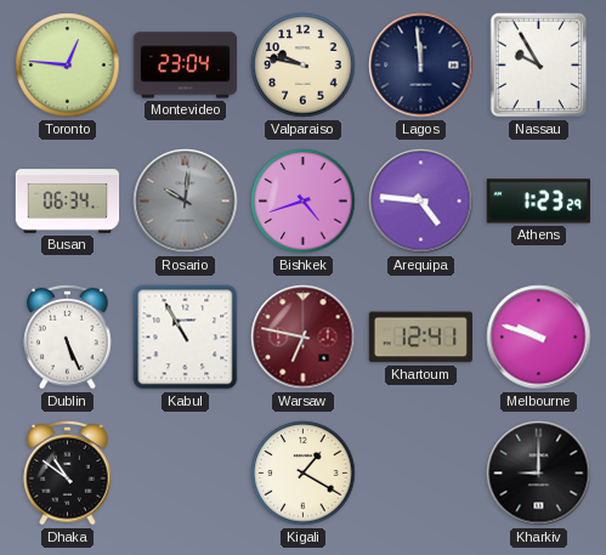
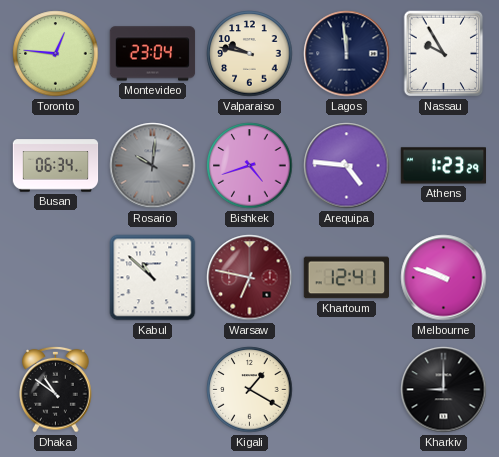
Dublin: 5:26 -> none
Kabul: 10:55 -> 10:52
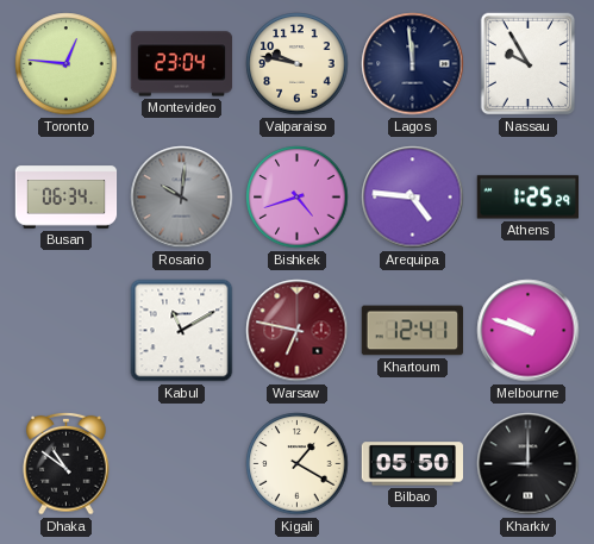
Athens: 1:23 -> 1:25
Kabul: 10:52 -> 11:10
Bilbao: none -> 05:50
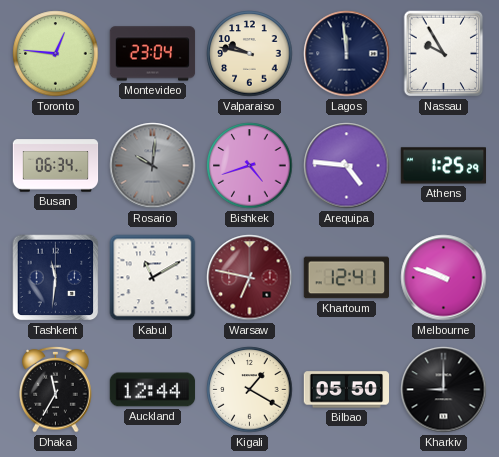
Tashkent: none -> 11:31
Dhaka: 10:51 -> 11:35
Auckland: none -> 12:44
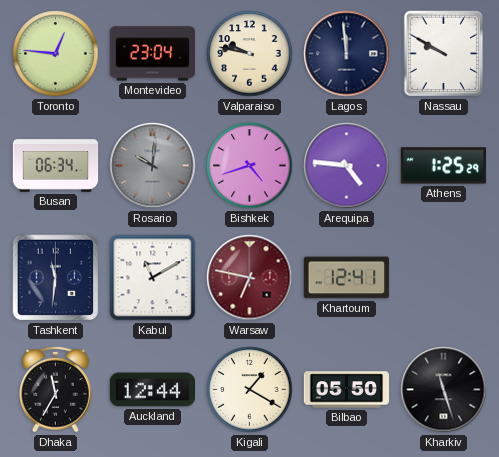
Nassau: 9:55 -> 9:50
Melbourne: 9:48 -> none
Kharkiv: 9:00 -> 11:27
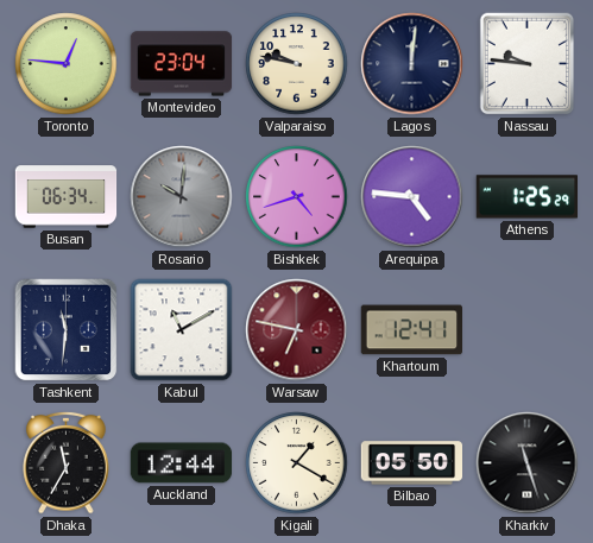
Lagos: 11:59 -> 12:01
Nassau: 9:50 -> 9:46
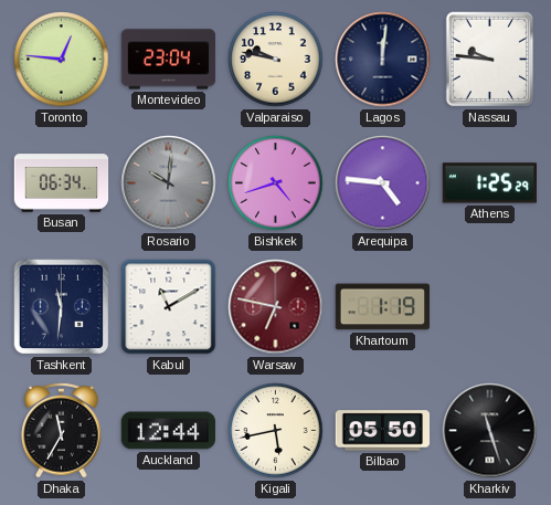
Khartoum: 12:41 -> 1:19
Kigali: 1:20 -> 5:43
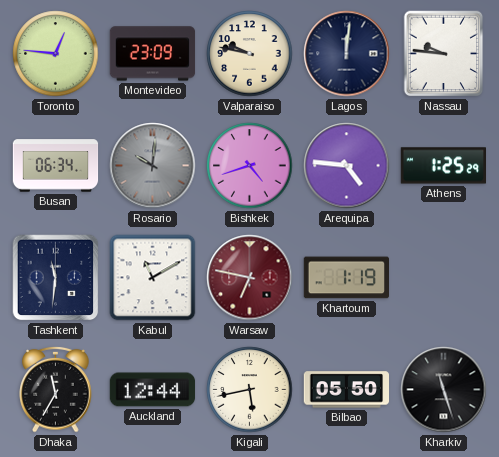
Montevideo: 23:04 -> 23:09
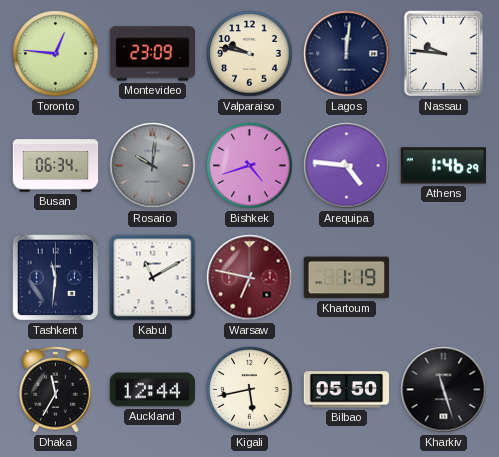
Athens: 1:25 -> 1:46
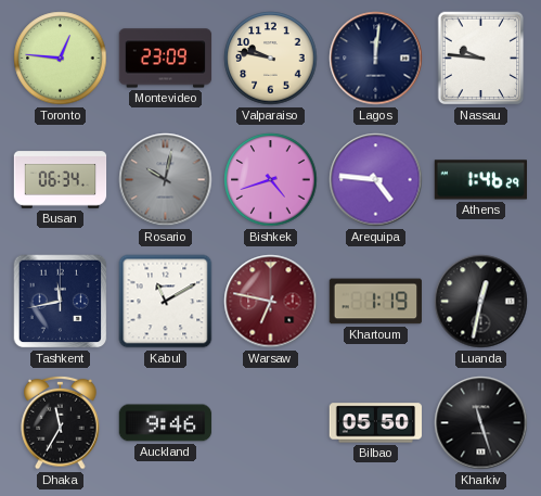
Rosario: 10:01 -> 10:02
Tashkent: 11:31 -> 11:43
Luanda: none -> 12:32
Auckland: 12:44 -> 9:46
Kigali: 5:43 -> none
